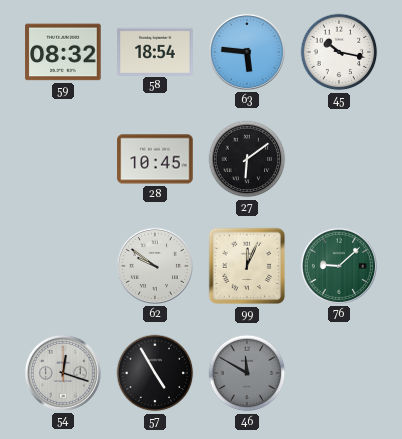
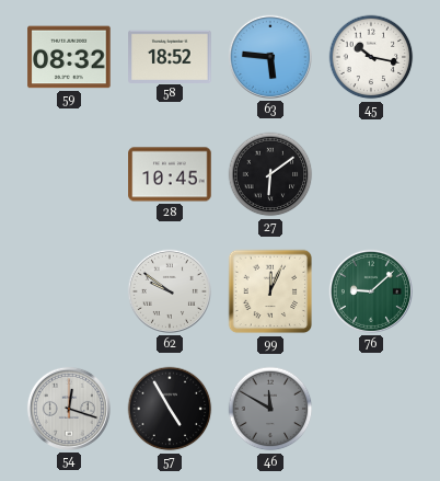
58: 18:54 -> 18:52
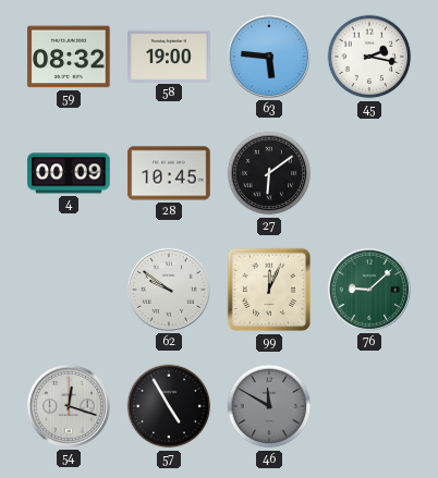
58: 18:52 -> 19:00
45: 10:17 -> 2:17
4: none -> 00:09
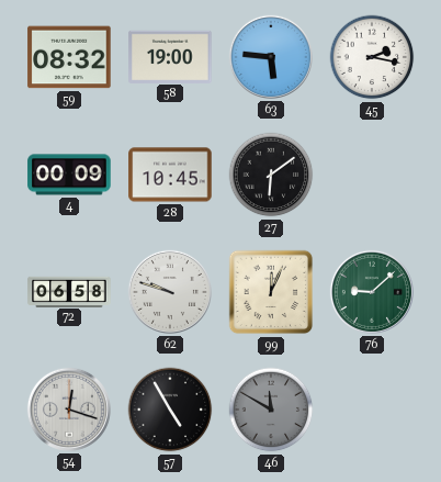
72: none -> 06:58
62: 9:51 -> 9:48
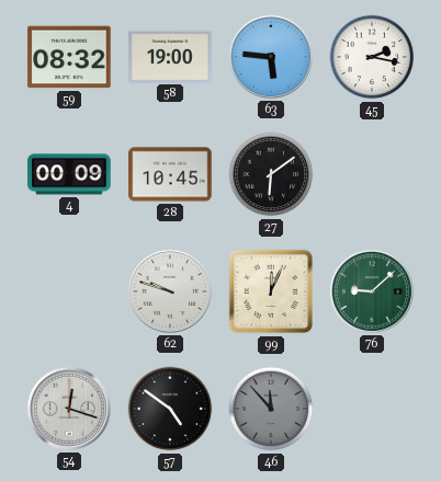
72: 06:58 -> none
57: 4:55 -> 4:51
46: 11:50 -> 11:53
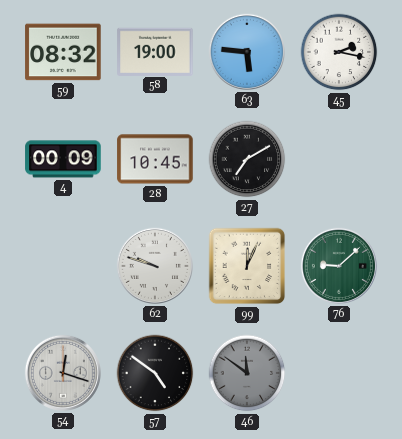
27: 6:09 -> 7:10
46: 11:53 -> 11:51
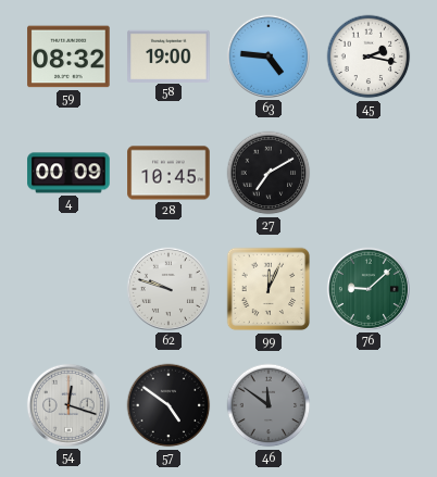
63: 5:46 -> 4:46
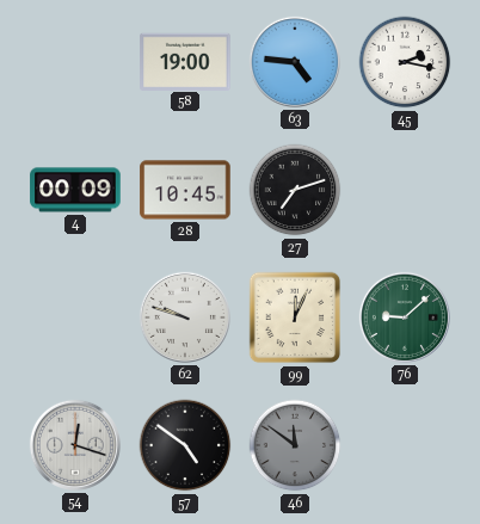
59: 08:32 -> none
27: 7:10 -> 7:12
